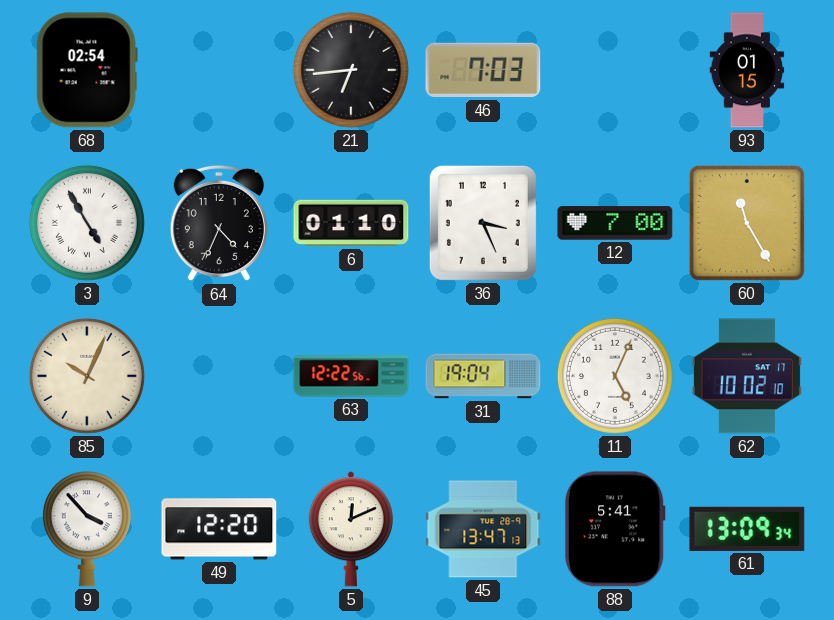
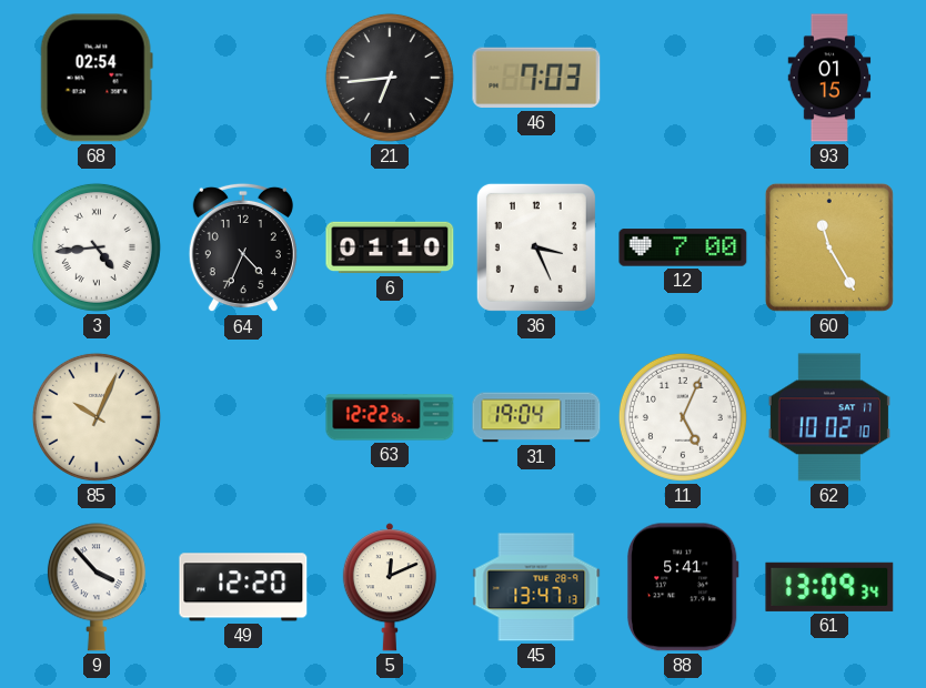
3: 4:55 -> 4:44
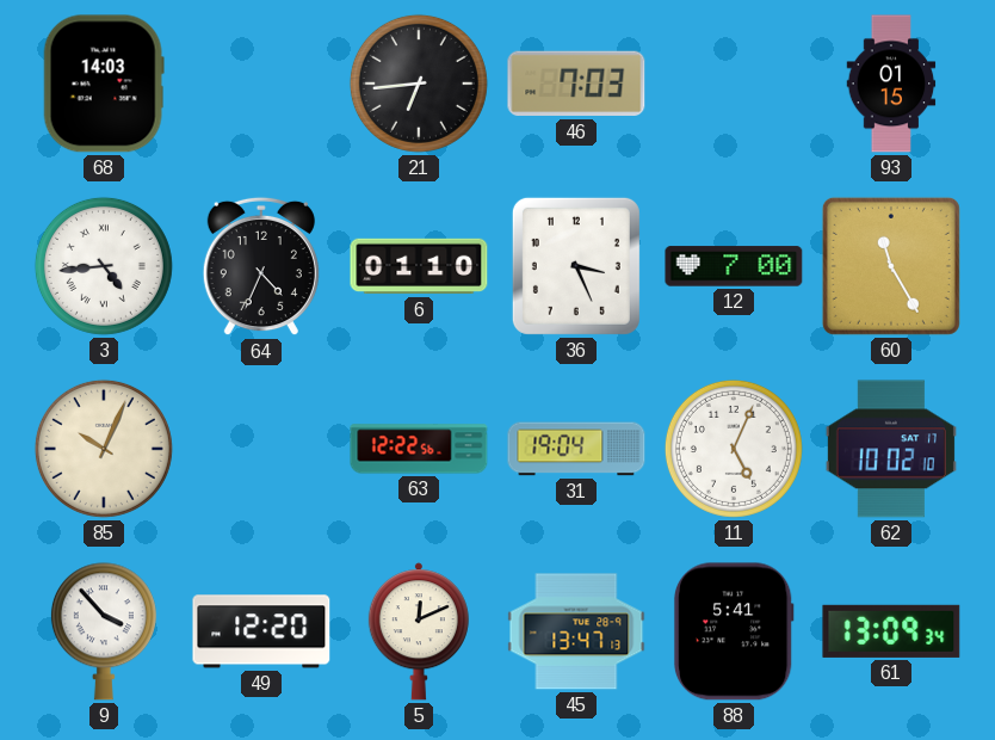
68: 02:54 -> 14:03
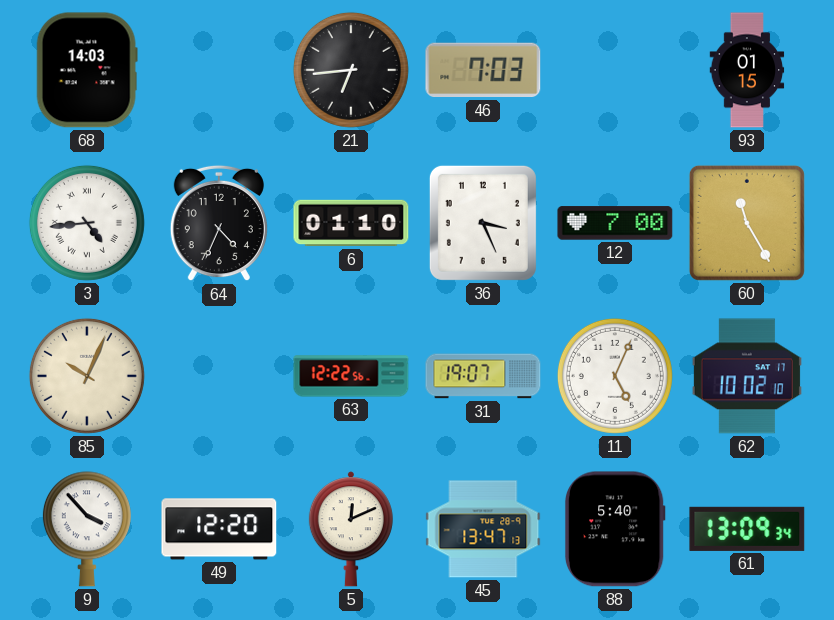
31: 19:04 -> 19:07
88: 5:41 -> 5:40
